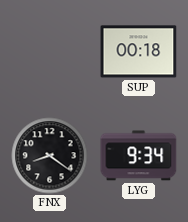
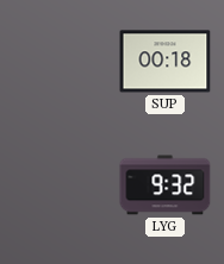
FNX: 8:21 -> none
LYG: 9:34 -> 9:32
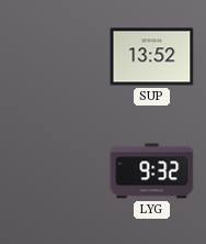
SUP: 00:18 -> 13:52
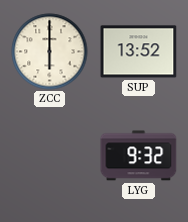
ZCC: none -> 6:00
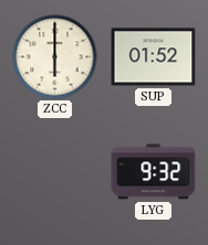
SUP: 13:52 -> 01:52
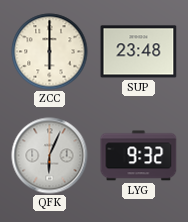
SUP: 01:52 -> 23:48
QFK: none -> 6:04
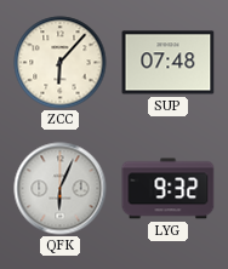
ZCC: 6:00 -> 6:07
SUP: 23:48 -> 07:48
